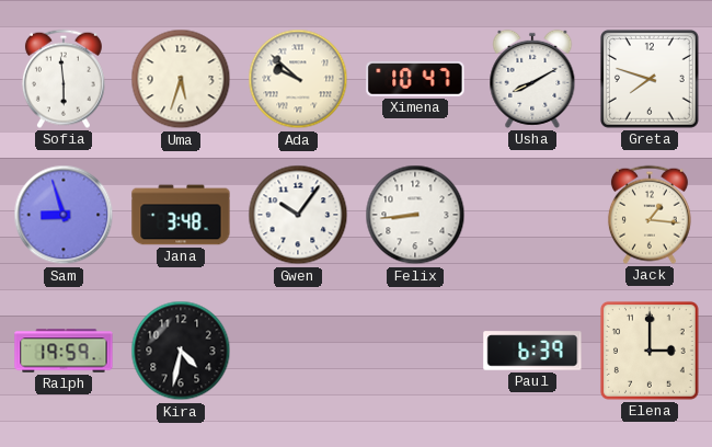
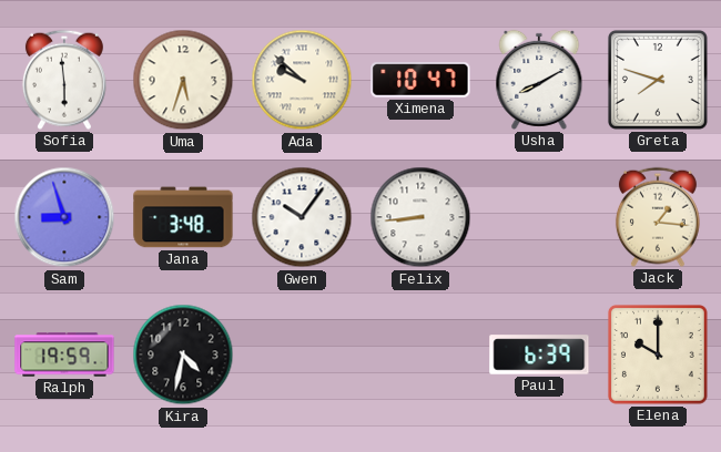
Elena: 3:00 -> 10:00
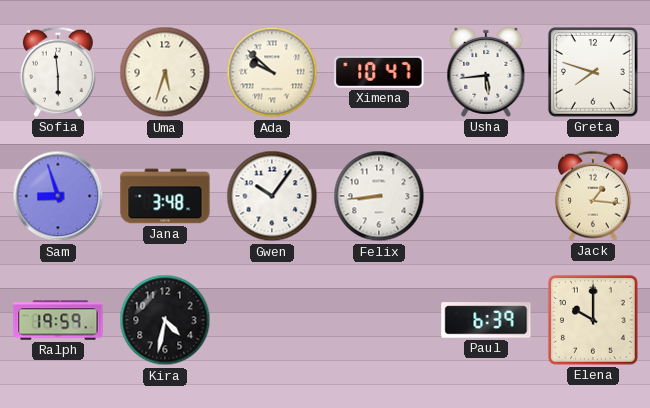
Usha: 8:10 -> 5:44
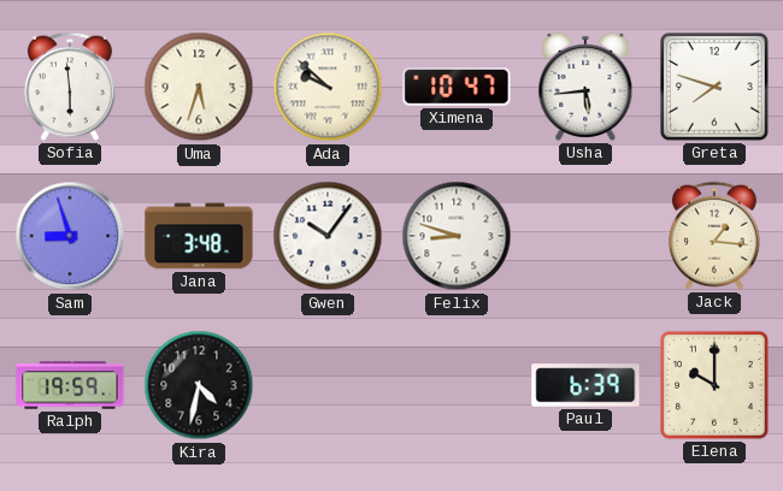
Felix: 8:44 -> 8:48
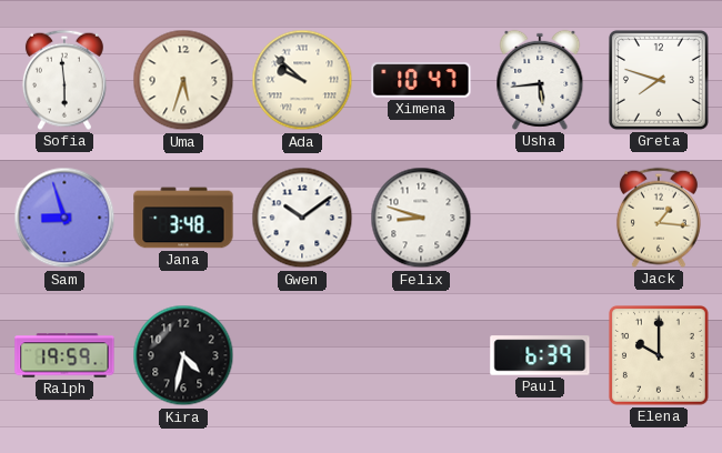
Gwen: 10:06 -> 10:09
